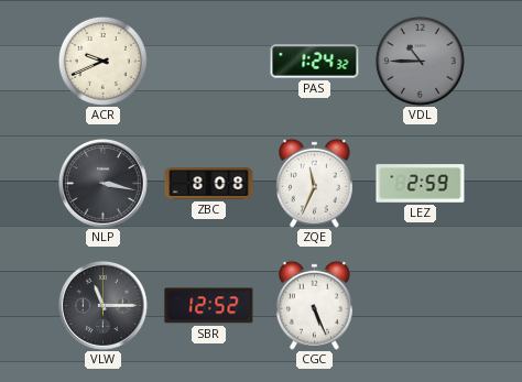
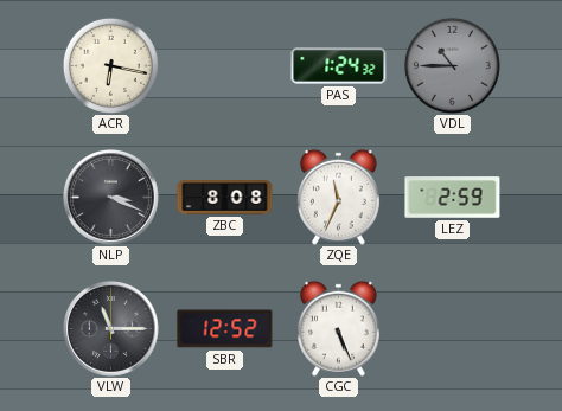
ACR: 9:41 -> 6:17
NLP: 3:17 -> 3:19
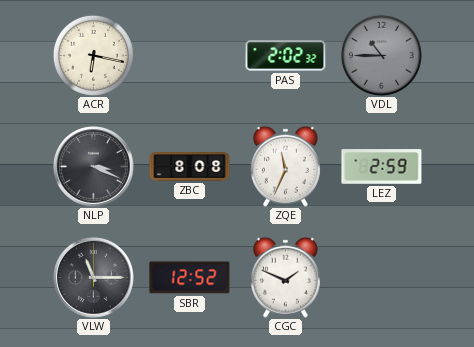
PAS: 1:24 -> 2:02
CGC: 5:26 -> 1:49
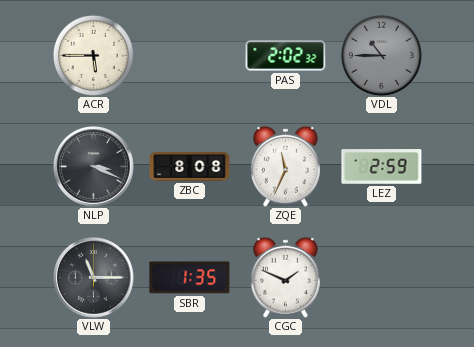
ACR: 6:17 -> 5:45
SBR: 12:52 -> 1:35
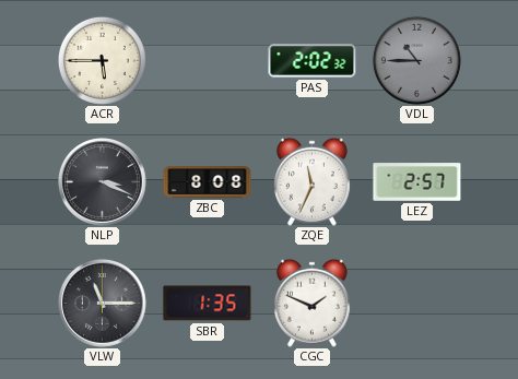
LEZ: 2:59 -> 2:57
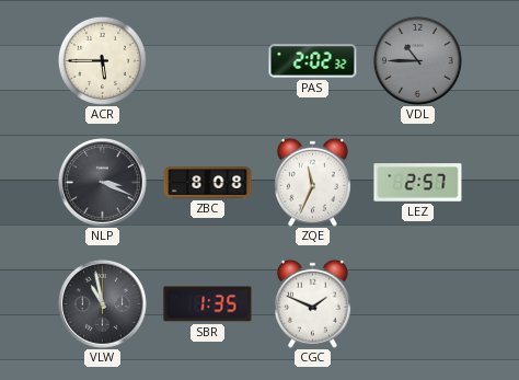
VLW: 11:15 -> 10:58
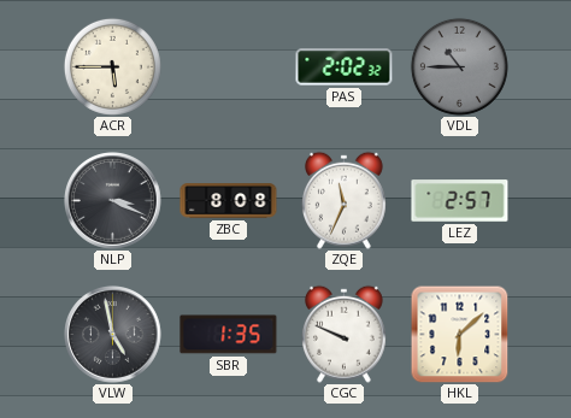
VLW: 10:58 -> 4:58
CGC: 1:49 -> 9:49
HKL: none -> 6:08
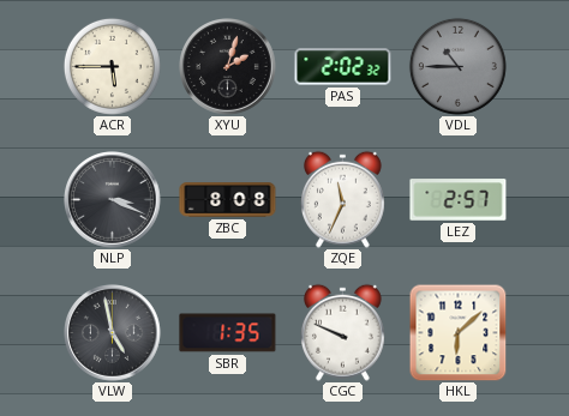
XYU: none -> 2:03
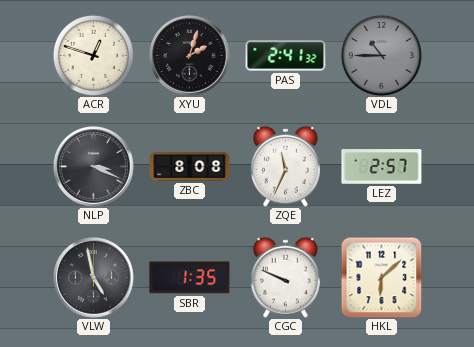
ACR: 5:45 -> 12:48
PAS: 2:02 -> 2:41
